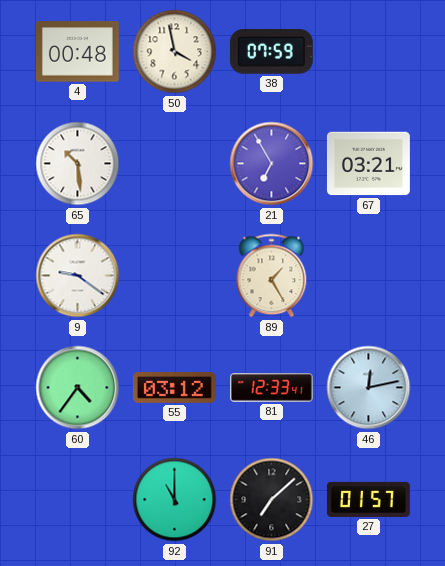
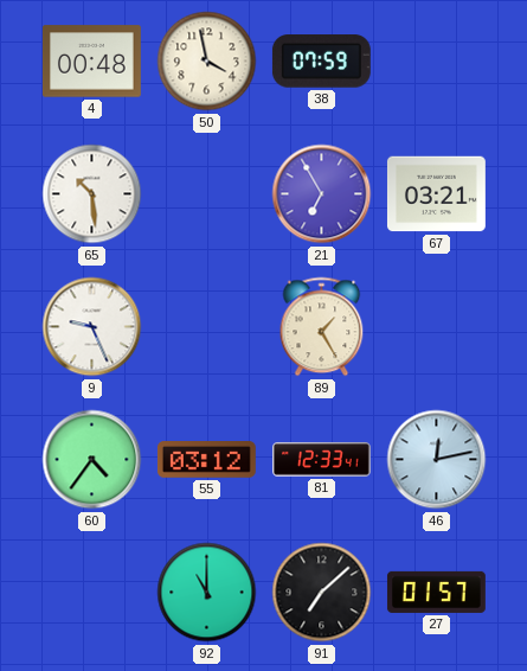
9: 9:21 -> 9:26
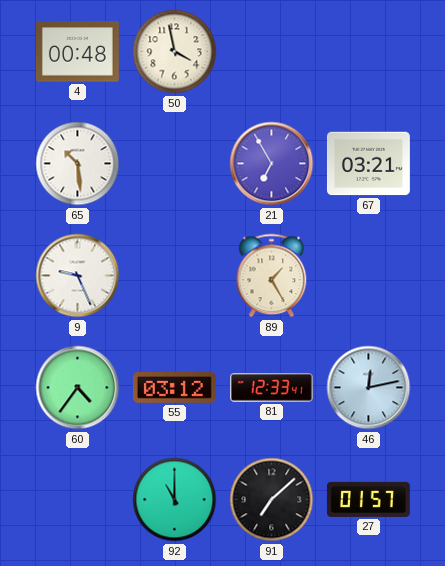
38: 07:59 -> none
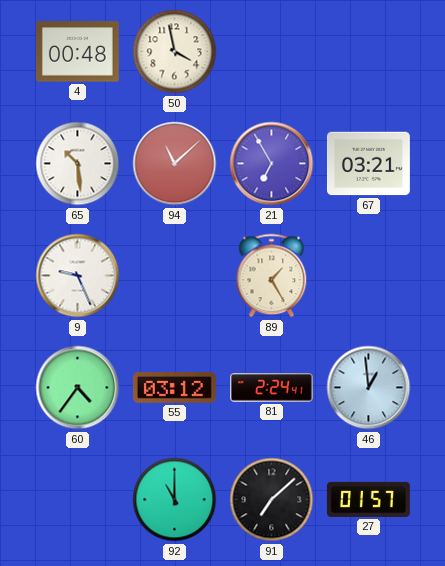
94: none -> 11:08
81: 12:33 -> 2:24
46: 12:13 -> 12:59
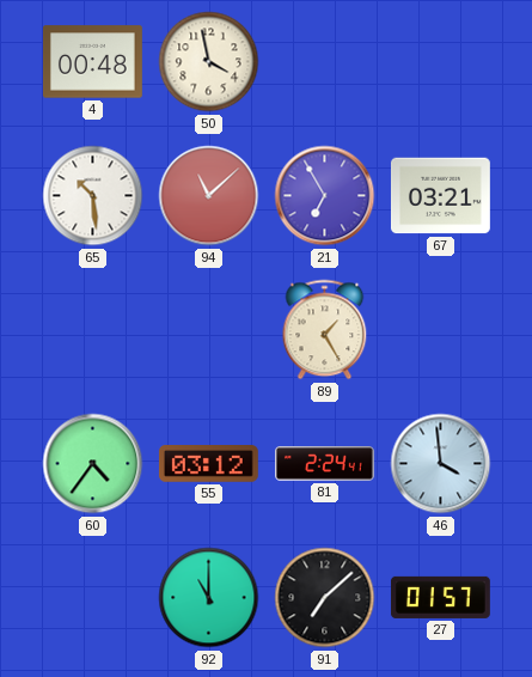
9: 9:26 -> none
46: 12:59 -> 3:59
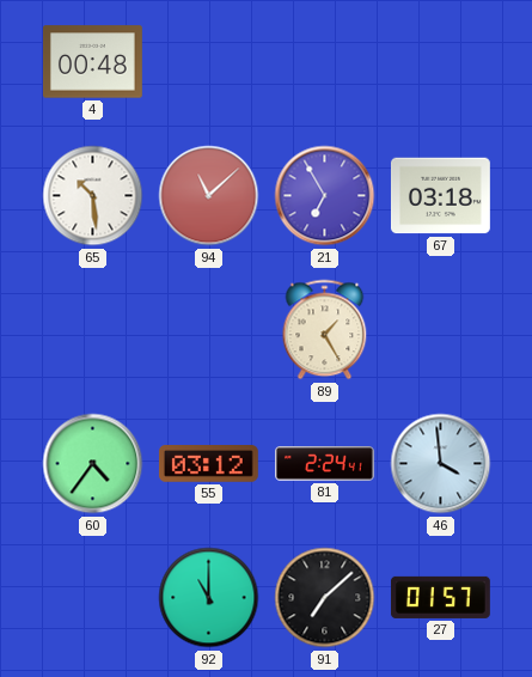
50: 3:58 -> none
67: 03:21 -> 03:18
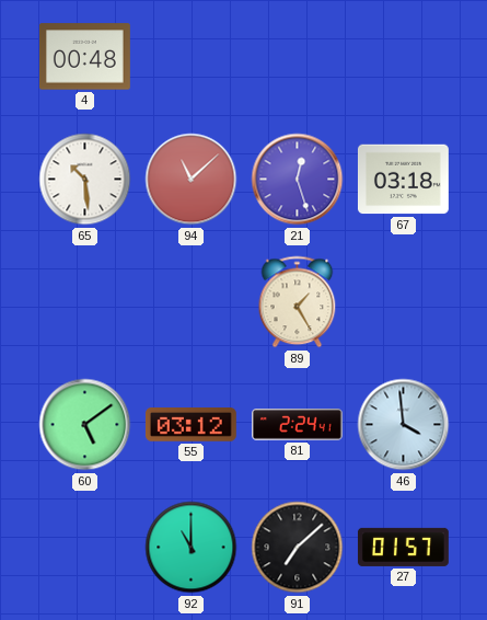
21: 6:55 -> 12:27
60: 4:36 -> 5:09
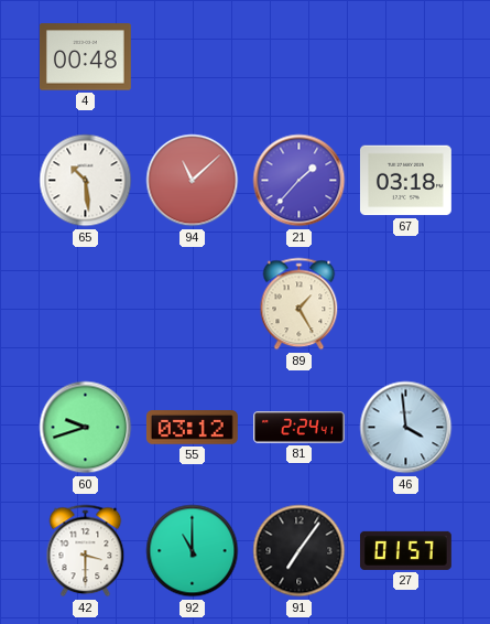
21: 12:27 -> 1:37
60: 5:09 -> 9:42
42: none -> 3:30
91: 7:08 -> 7:06
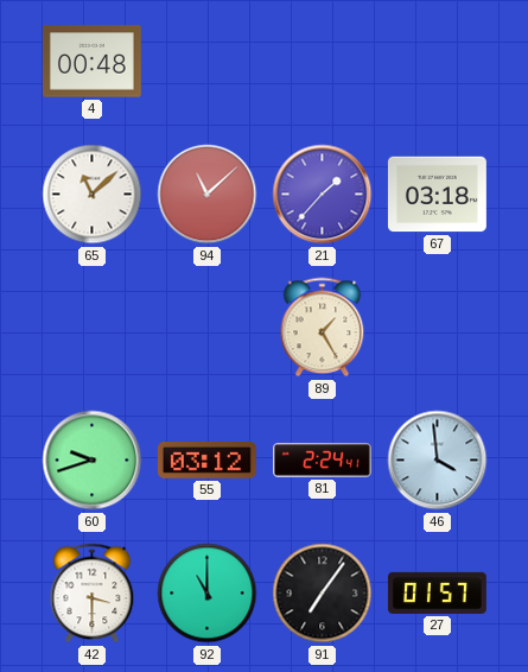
65: 10:29 -> 11:08
